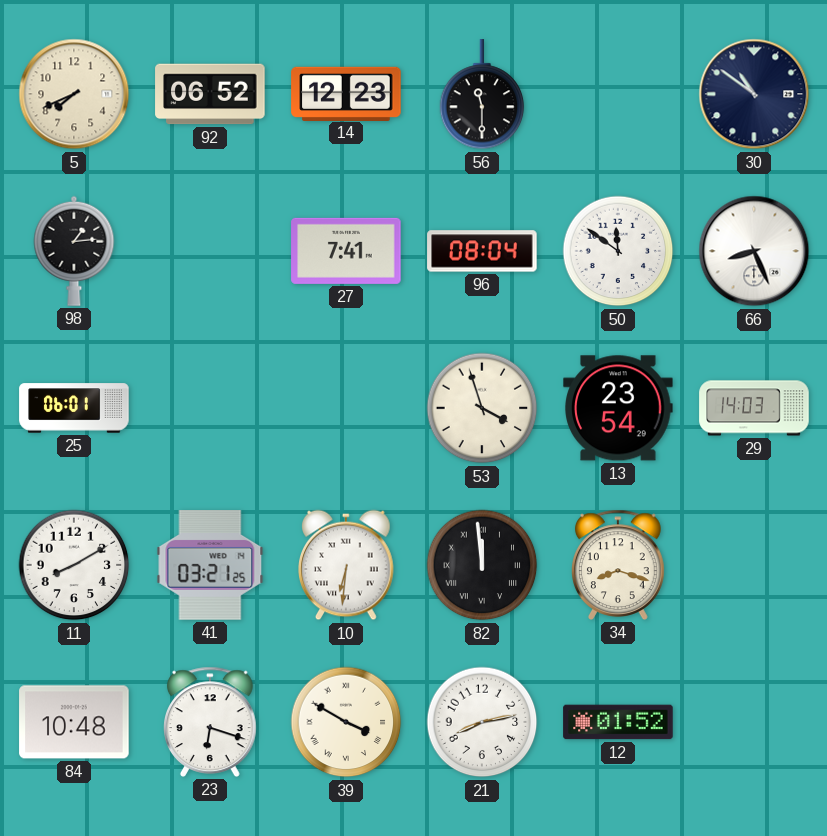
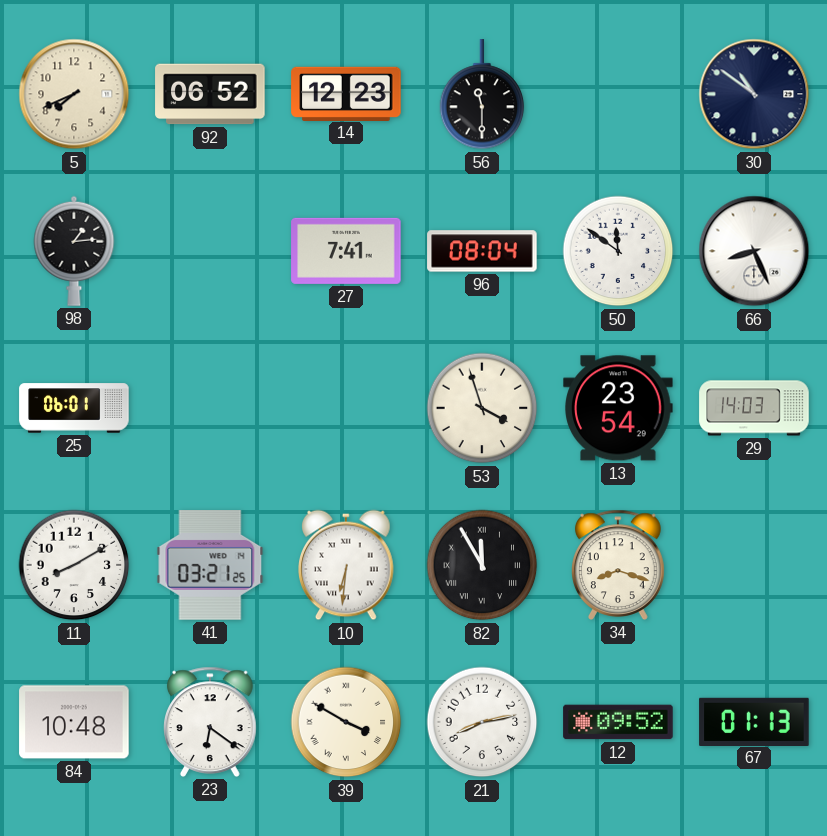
82: 11:59 -> 11:55
23: 6:18 -> 6:21
12: 01:52 -> 09:52
67: none -> 01:13
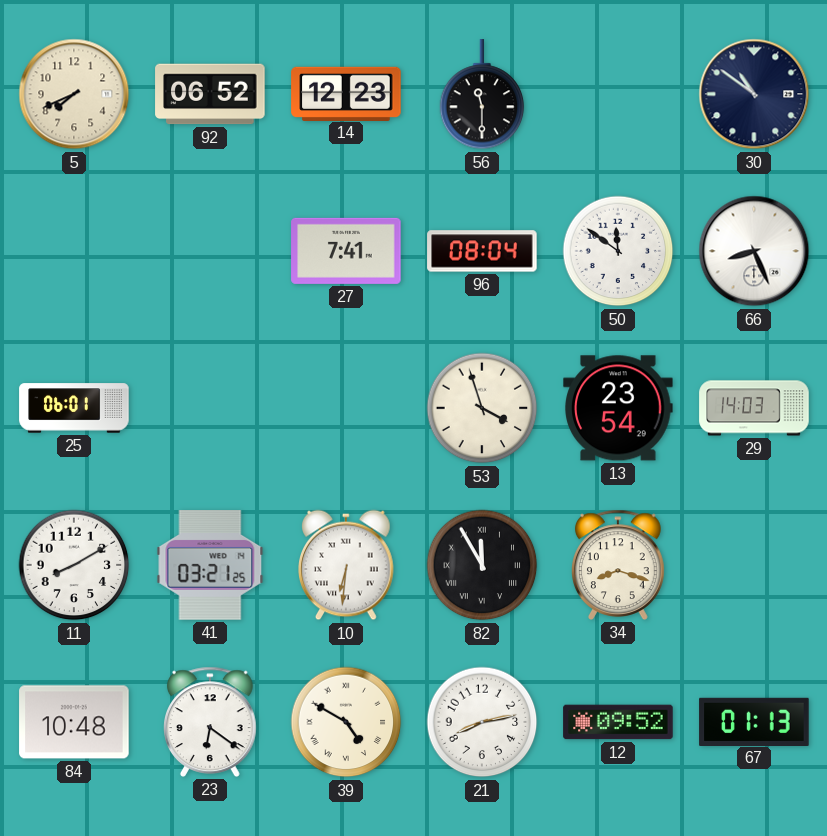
98: 1:14 -> none
39: 3:50 -> 4:50
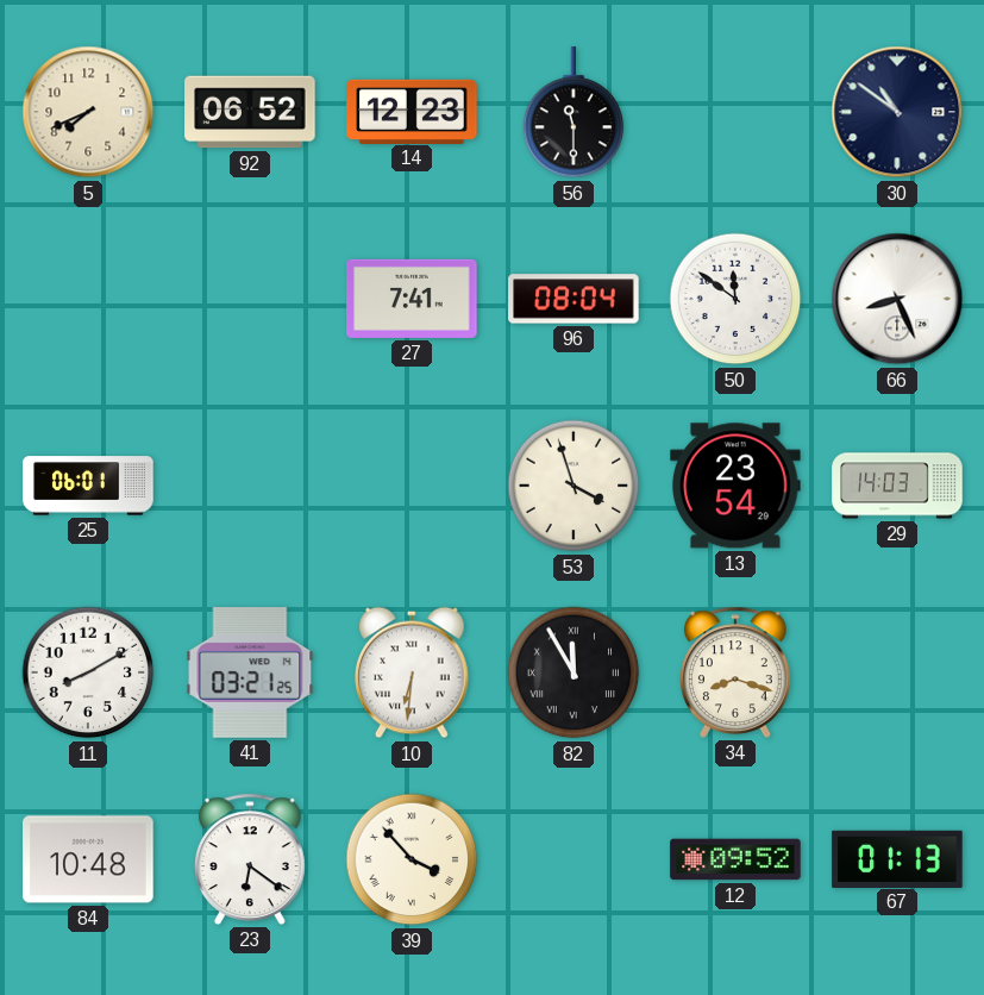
39: 4:50 -> 3:53
21: 8:13 -> none
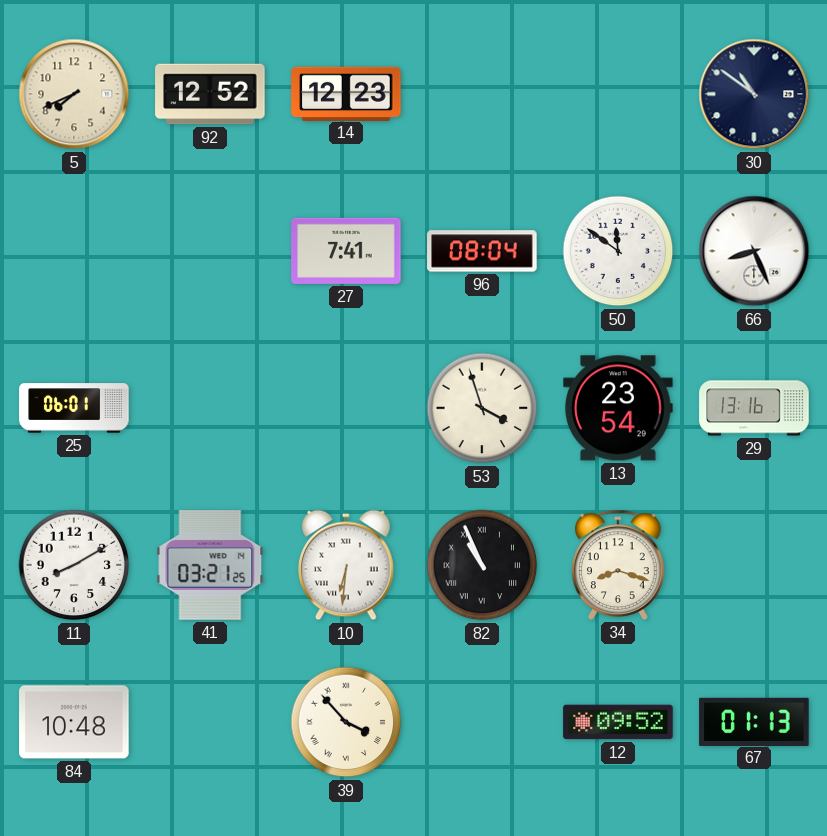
92: 06:52 -> 12:52
56: 11:30 -> none
29: 14:03 -> 13:16
82: 11:55 -> 10:56
23: 6:21 -> none
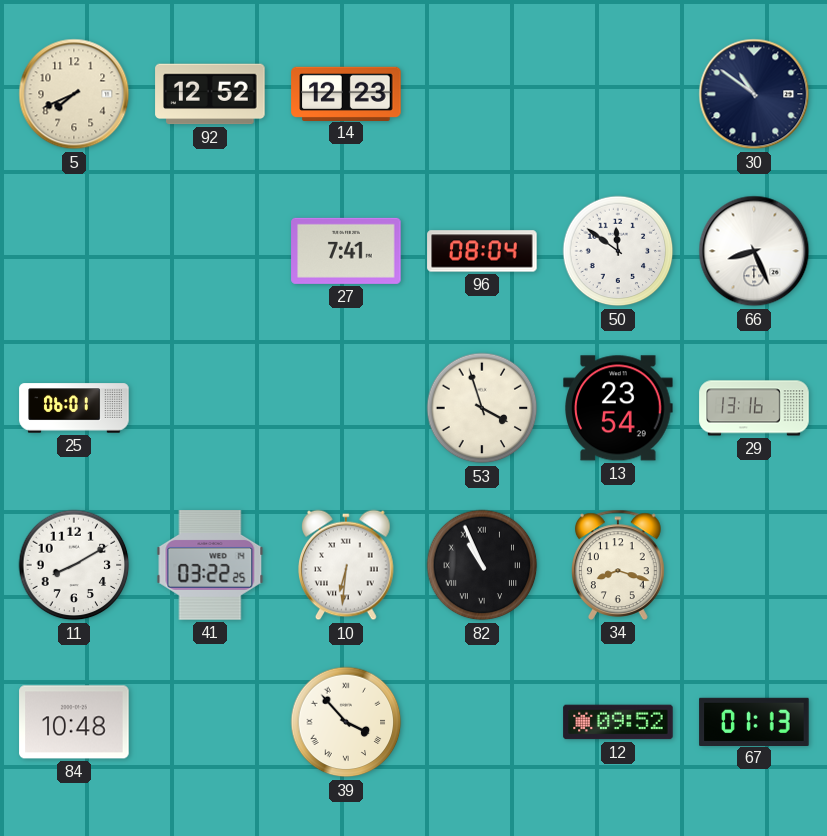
41: 03:21 -> 03:22
